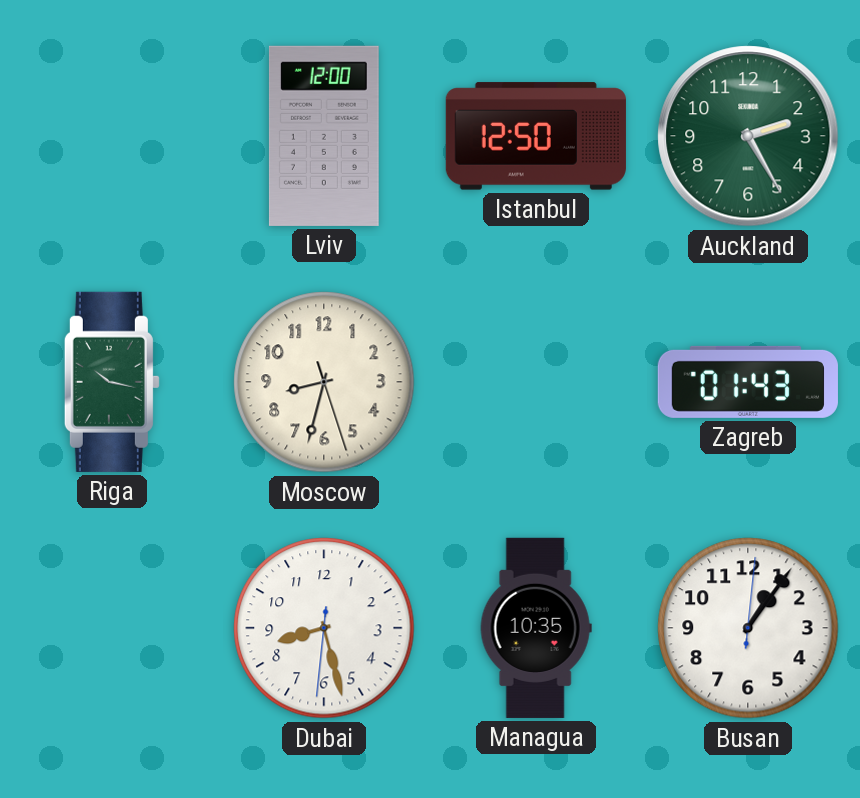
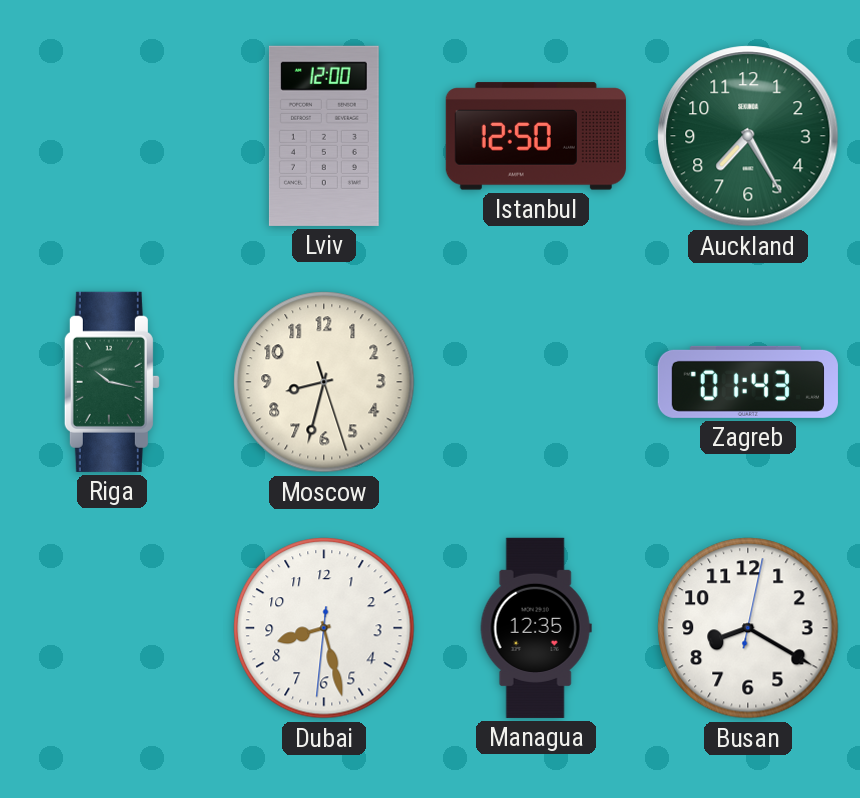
Auckland: 2:25 -> 7:25
Managua: 10:35 -> 12:35
Busan: 1:06 -> 8:20
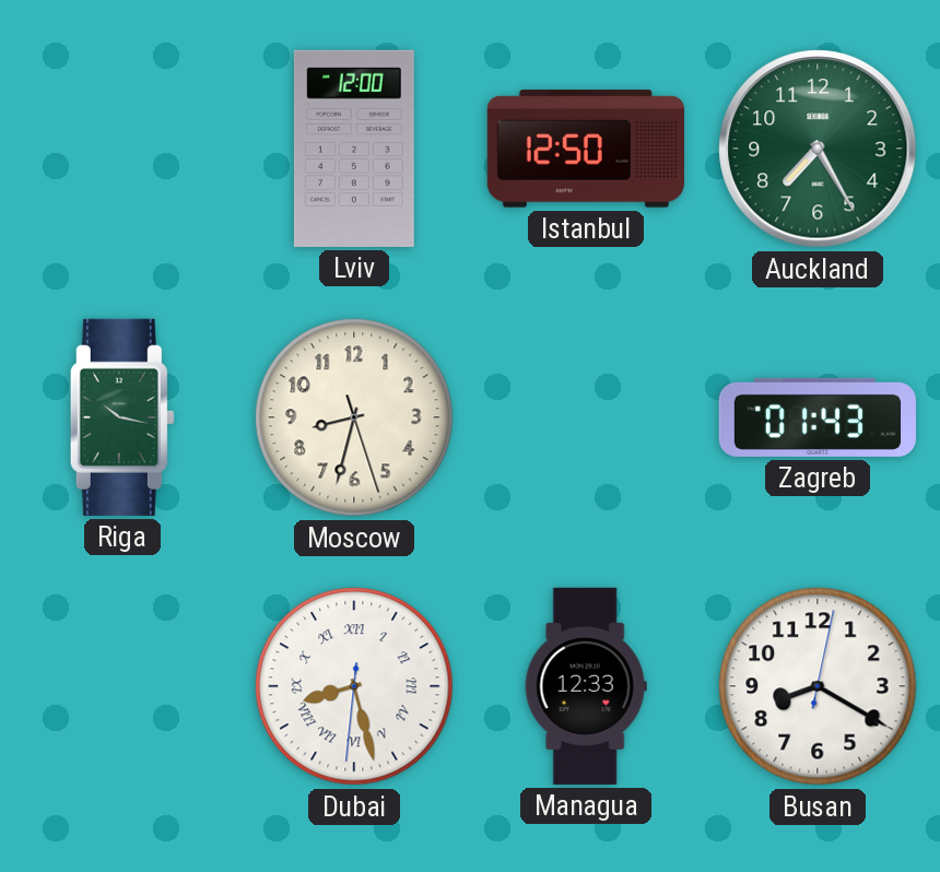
Dubai numerals: Arabic -> Roman
Managua: 12:35 -> 12:33
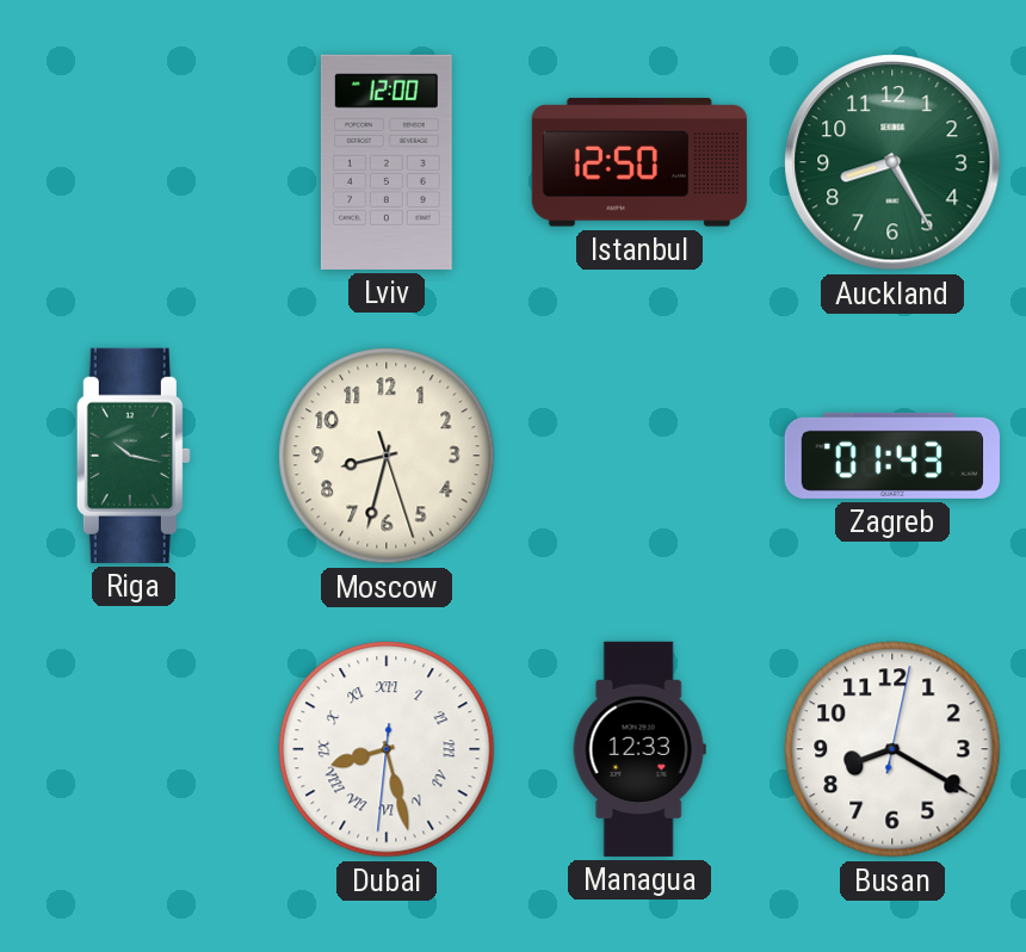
Auckland: 7:25 -> 8:25
